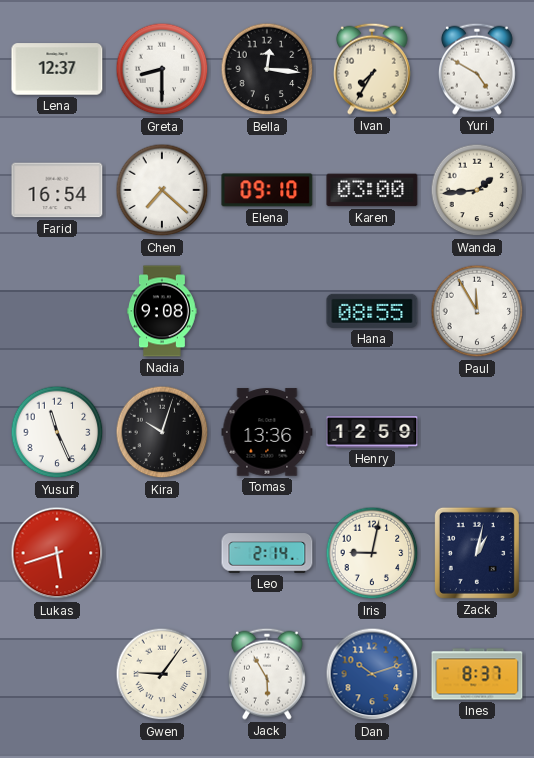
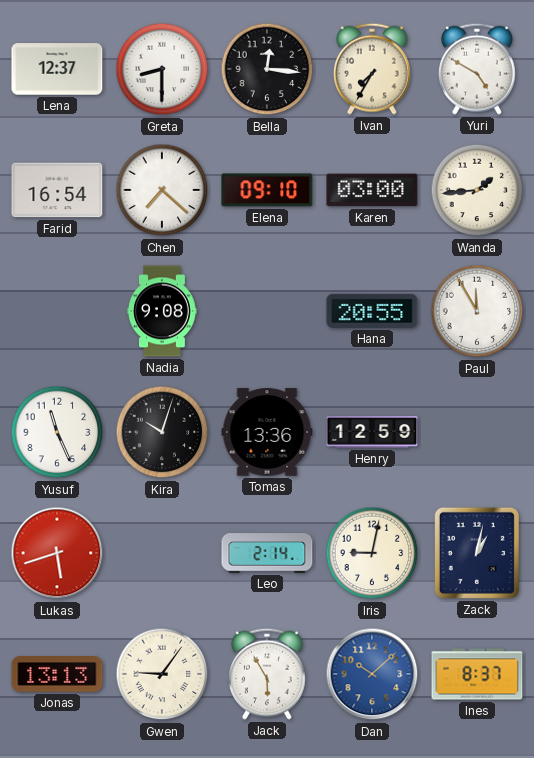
Hana: 08:55 -> 20:55
Jonas: none -> 13:13
Dan: 10:12 -> 10:08
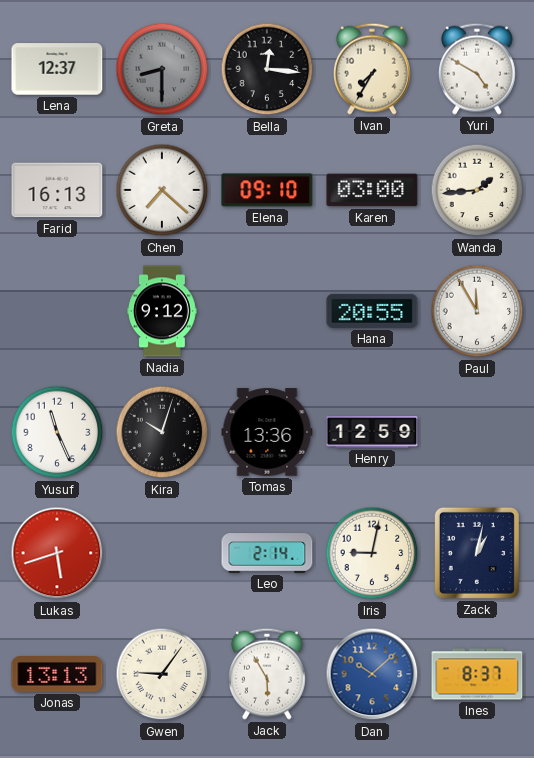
Greta dial: white -> grey
Farid: 16:54 -> 16:13
Nadia: 9:08 -> 9:12
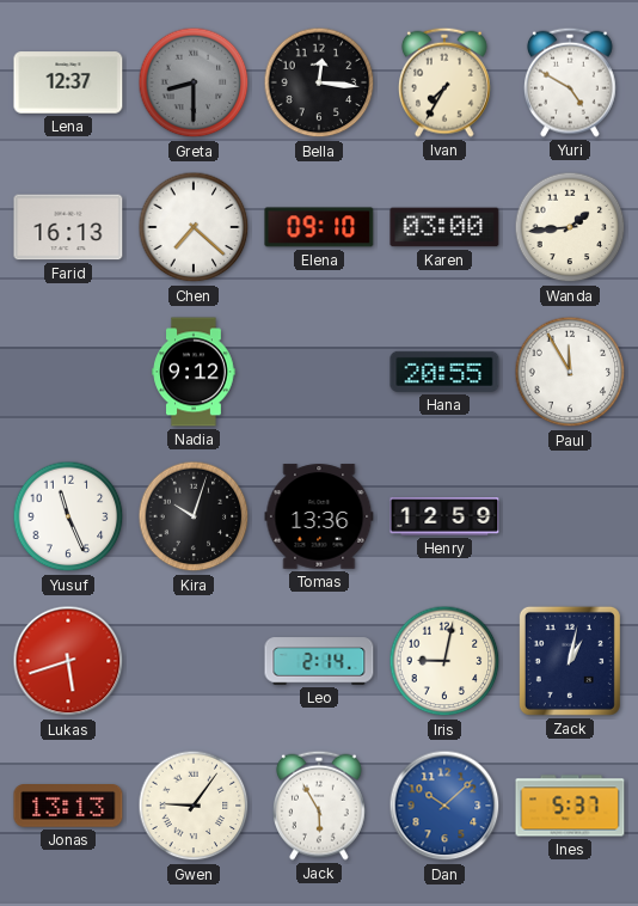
Ines: 8:37 -> 5:37
